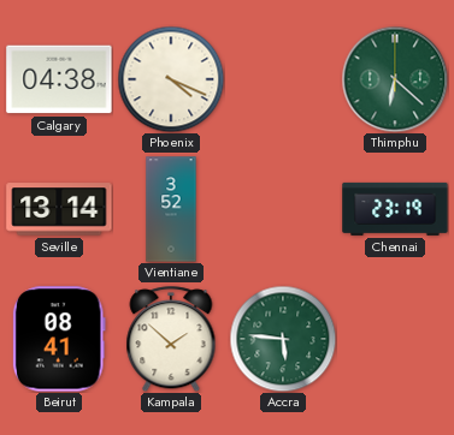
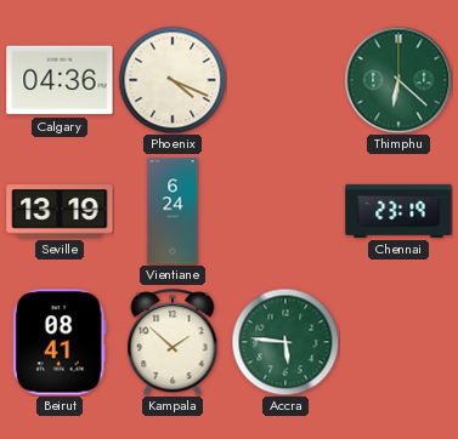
Calgary: 04:38 -> 04:36
Seville: 13:14 -> 13:19
Vientiane: 3:52 -> 6:24
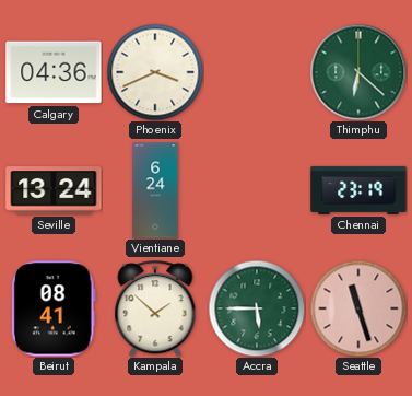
Phoenix: 4:19 -> 3:41
Seville: 13:19 -> 13:24
Accra: 5:46 -> 5:45
Seattle: none -> 11:27
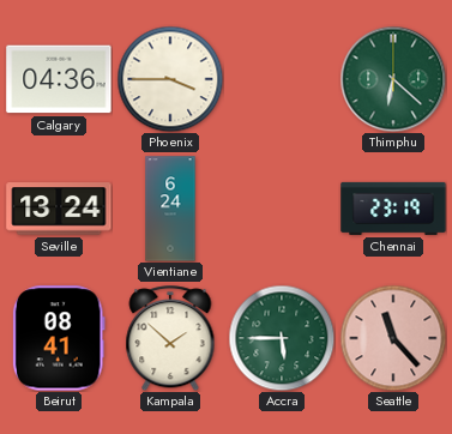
Phoenix: 3:41 -> 3:45
Seattle: 11:27 -> 11:23
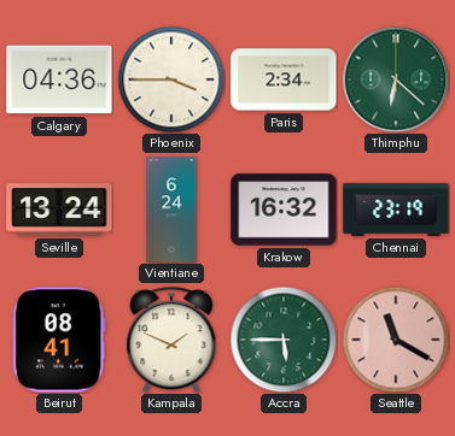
Paris: none -> 2:34
Krakow: none -> 16:32
Kampala: 1:52 -> 1:49
Seattle: 11:23 -> 11:20
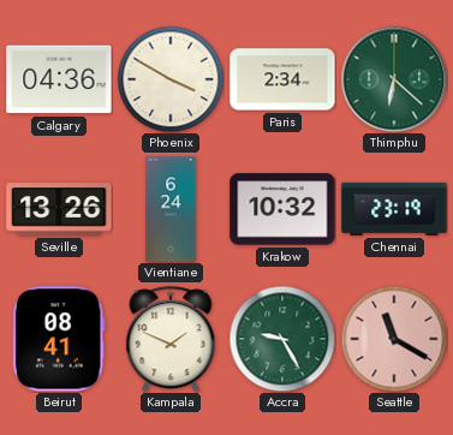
Phoenix: 3:45 -> 3:50
Seville: 13:24 -> 13:26
Krakow: 16:32 -> 10:32
Accra: 5:45 -> 9:25
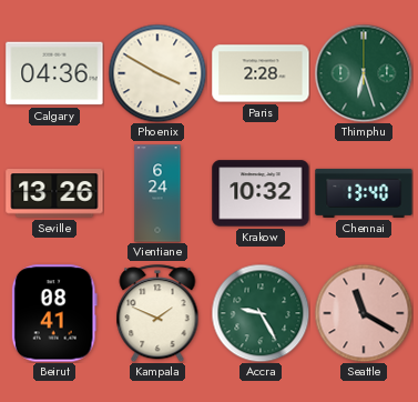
Paris: 2:34 -> 2:28
Thimphu: 6:22 -> 6:27
Chennai: 23:19 -> 13:40
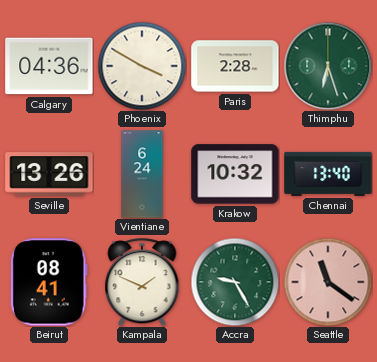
Seattle: 11:20 -> 11:21
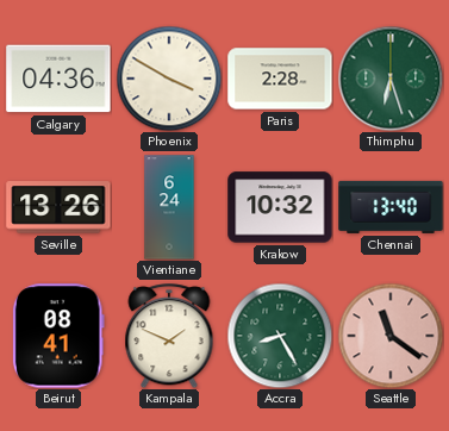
Accra: 9:25 -> 8:25
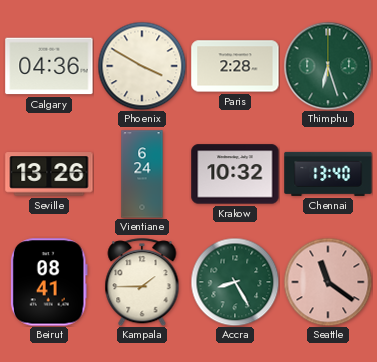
Kampala: 1:49 -> 1:45
